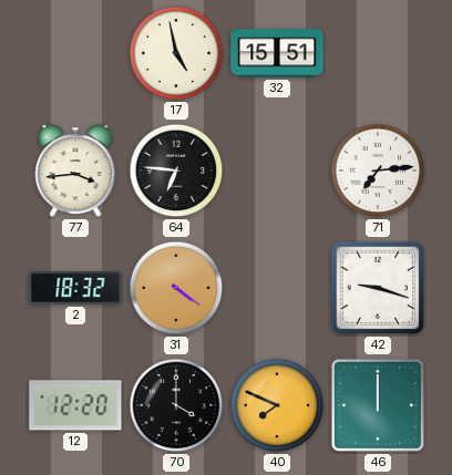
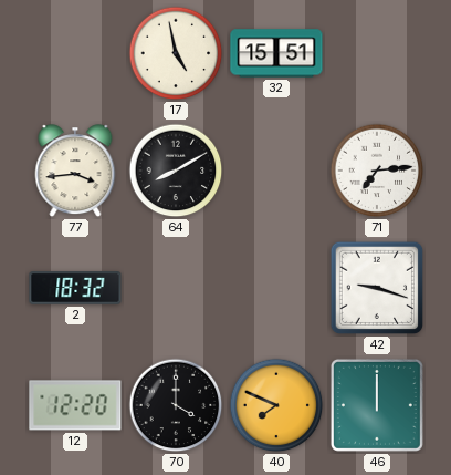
64: 6:46 -> 8:10
31: 4:21 -> none
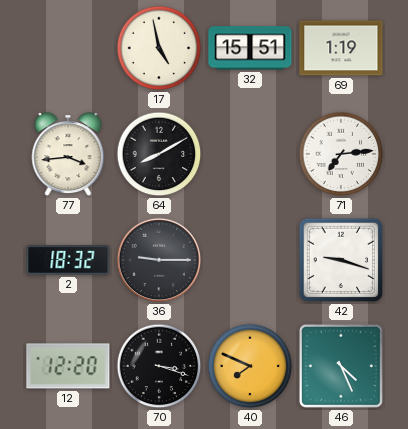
69: none -> 1:19
36: none -> 9:15
70: 4:00 -> 3:18
46: 12:00 -> 4:26
